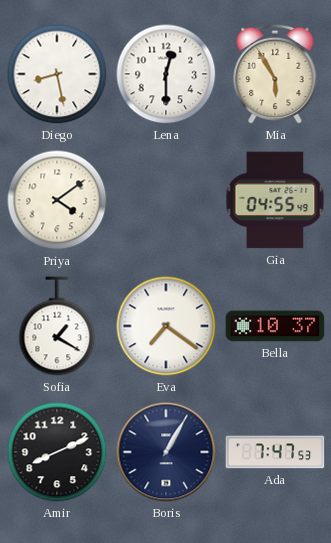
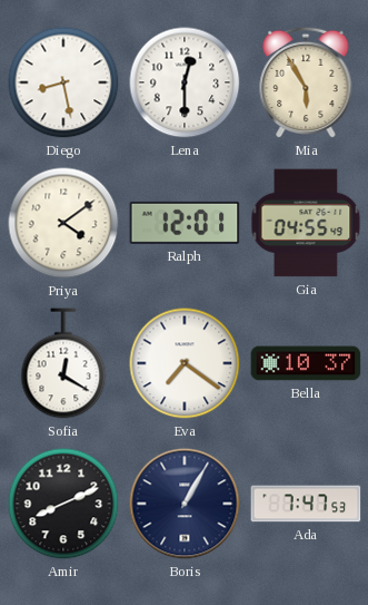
Ralph: none -> 12:01
Sofia: 1:20 -> 12:20
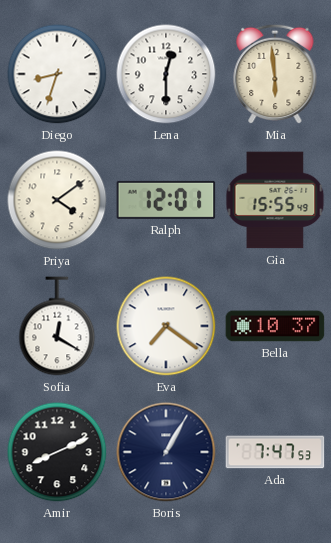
Diego: 8:28 -> 8:33
Mia: 5:55 -> 5:59
Gia: 04:55 -> 15:55
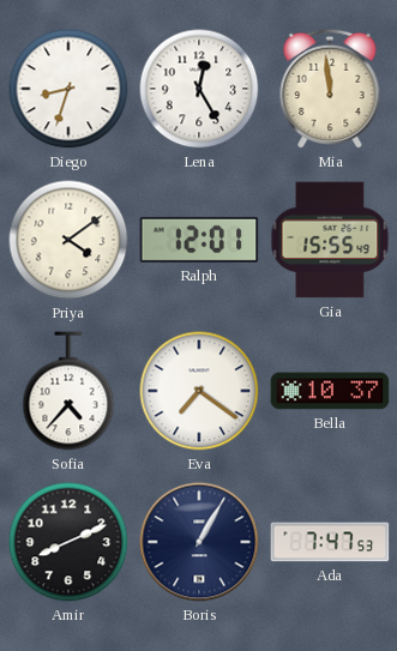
Lena: 12:30 -> 12:25
Mia: 5:59 -> 11:59
Sofia: 12:20 -> 4:37
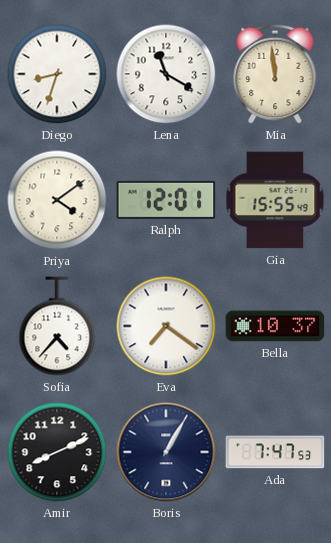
Lena: 12:25 -> 11:20
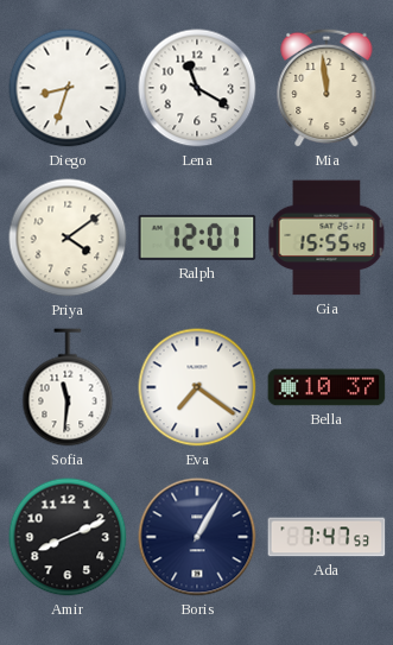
Sofia: 4:37 -> 11:31
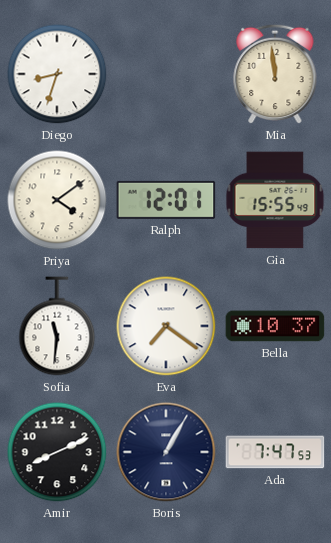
Lena: 11:20 -> none
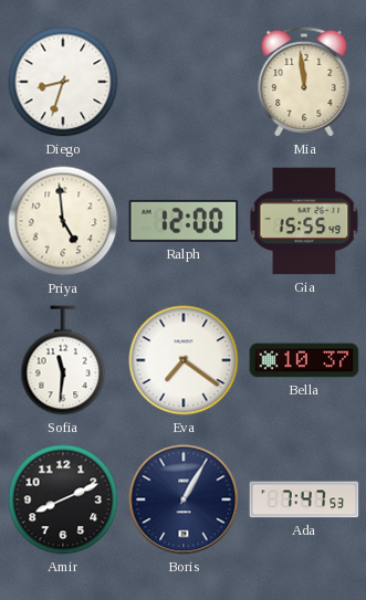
Priya: 4:09 -> 4:59
Ralph: 12:01 -> 12:00
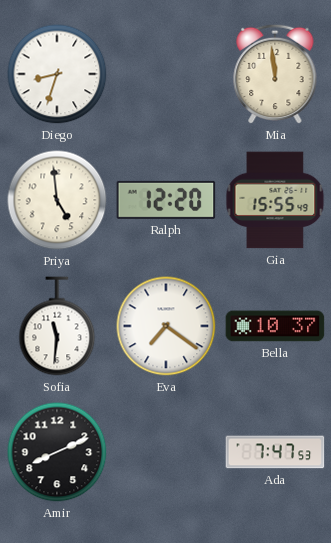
Ralph: 12:00 -> 12:20
Boris: 1:05 -> none
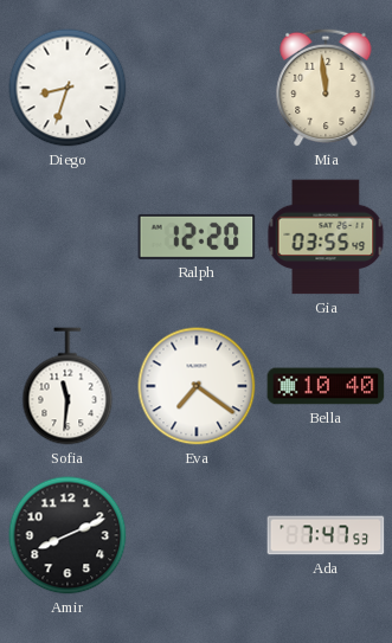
Priya: 4:59 -> none
Gia: 15:55 -> 03:55
Bella: 10:37 -> 10:40
